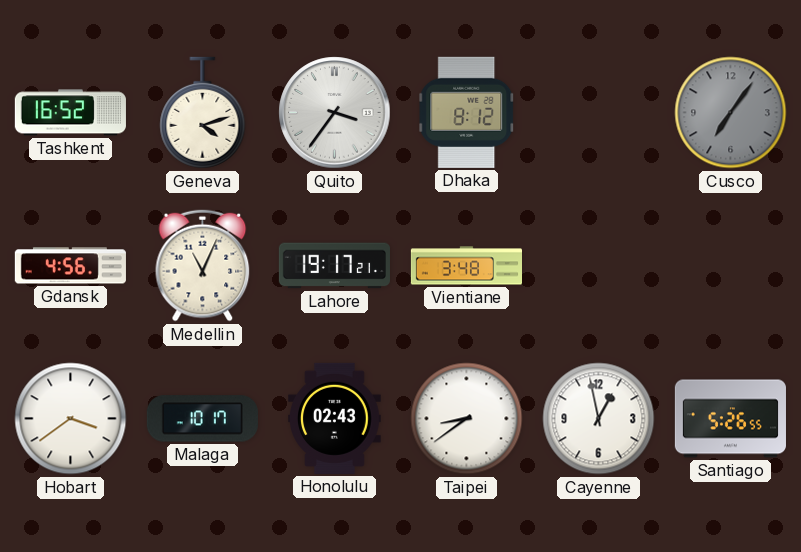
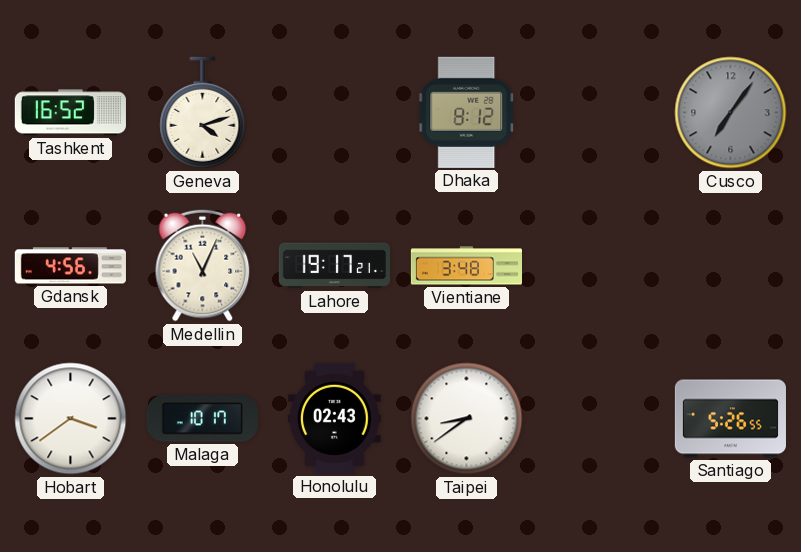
Quito: 3:36 -> none
Cayenne: 12:58 -> none
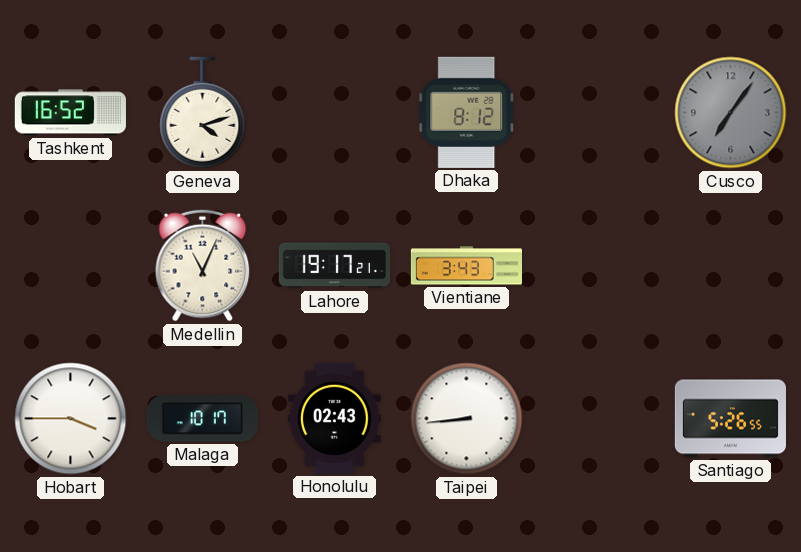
Gdansk: 4:56 -> none
Vientiane: 3:48 -> 3:43
Hobart: 3:39 -> 3:45
Taipei: 8:39 -> 8:44
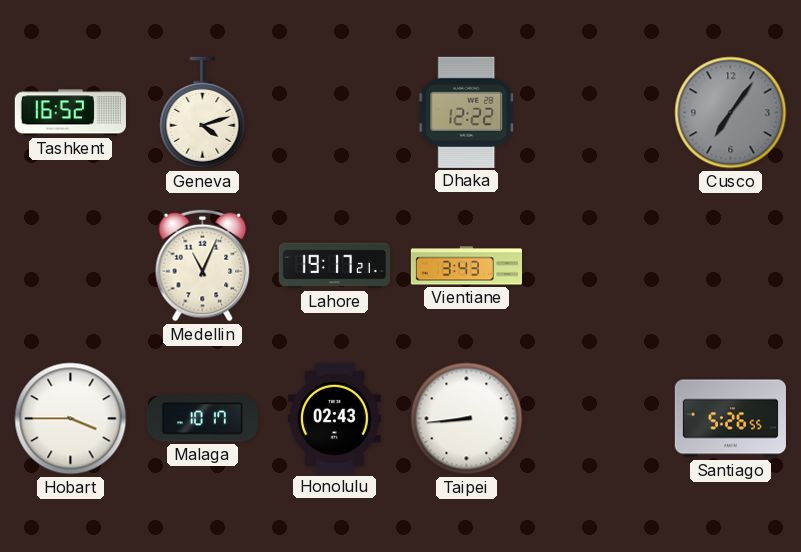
Dhaka: 8:12 -> 12:22
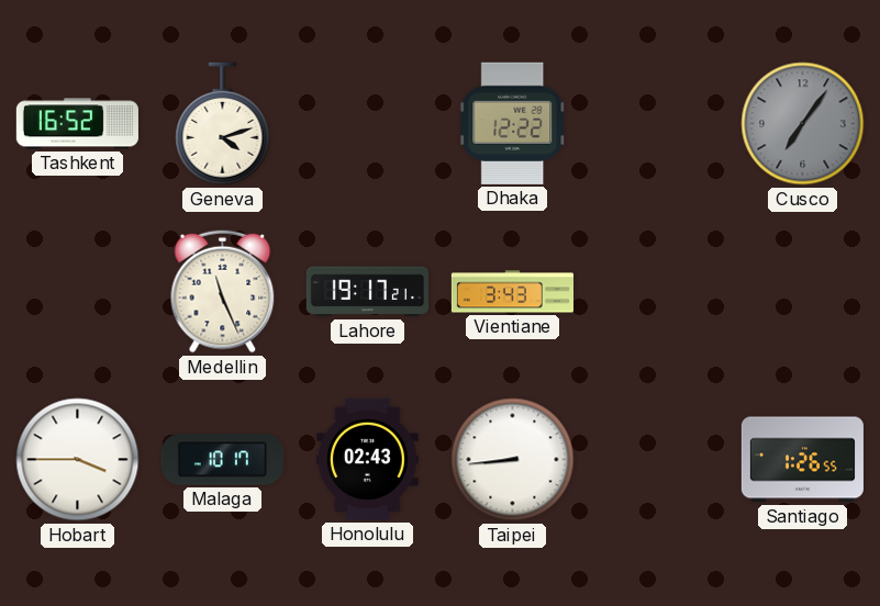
Medellin: 11:04 -> 11:26
Santiago: 5:26 -> 1:26
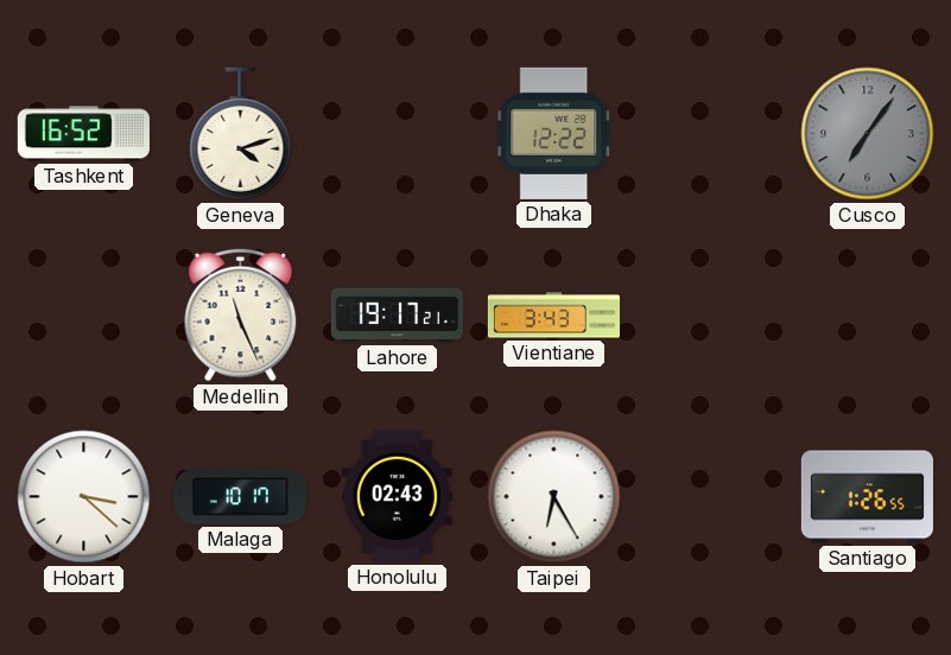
Hobart: 3:45 -> 3:22
Taipei: 8:44 -> 6:25
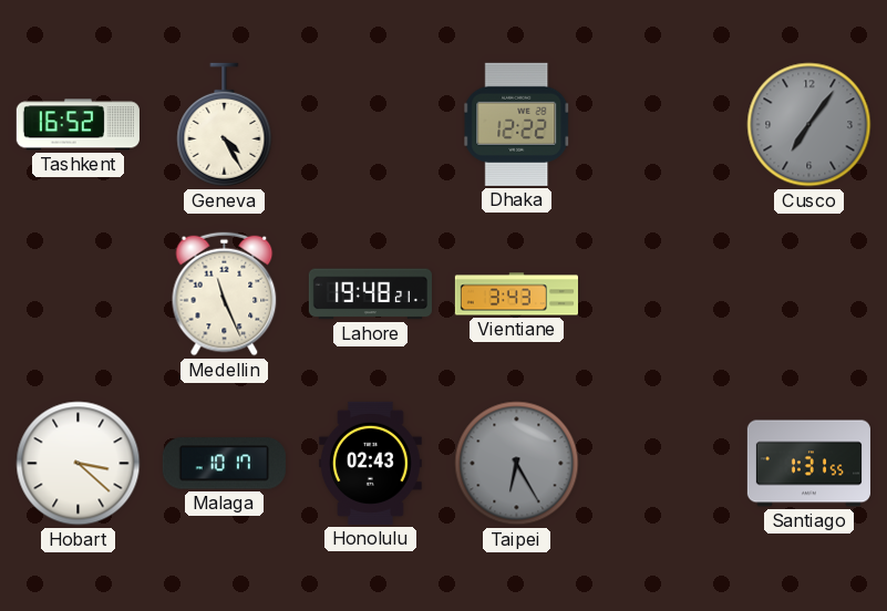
Geneva: 4:12 -> 4:25
Lahore: 19:17 -> 19:48
Taipei dial: white -> grey
Santiago: 1:26 -> 1:31
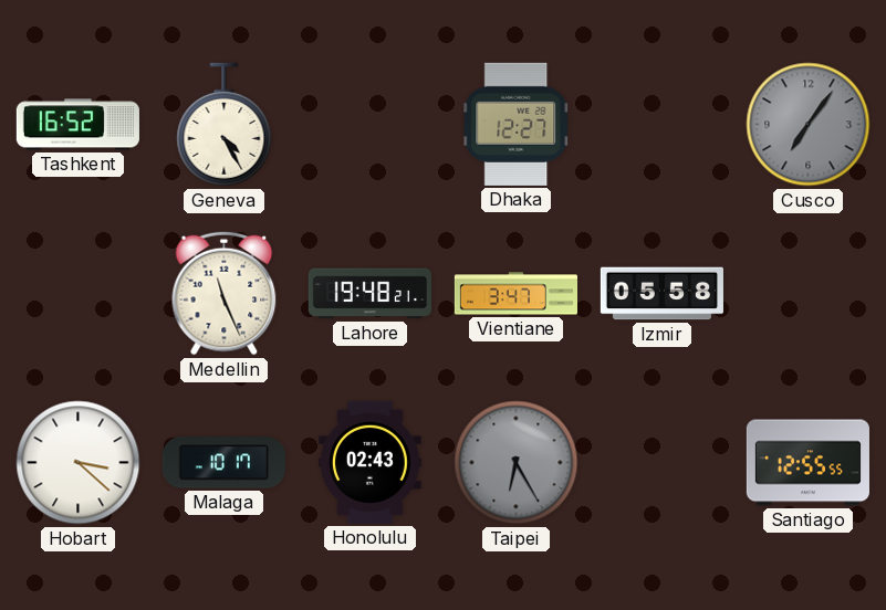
Dhaka: 12:22 -> 12:27
Vientiane: 3:43 -> 3:47
Izmir: none -> 05:58
Santiago: 1:31 -> 12:55
